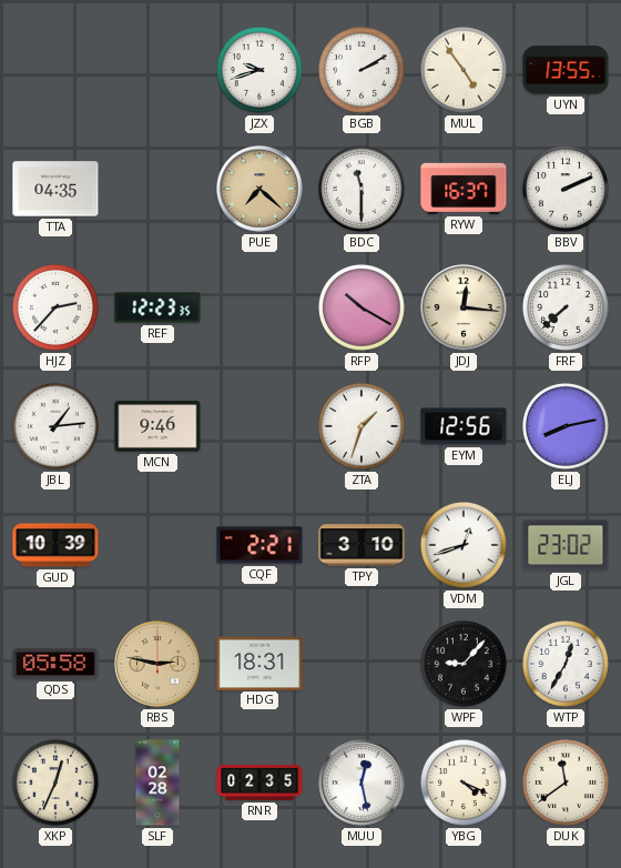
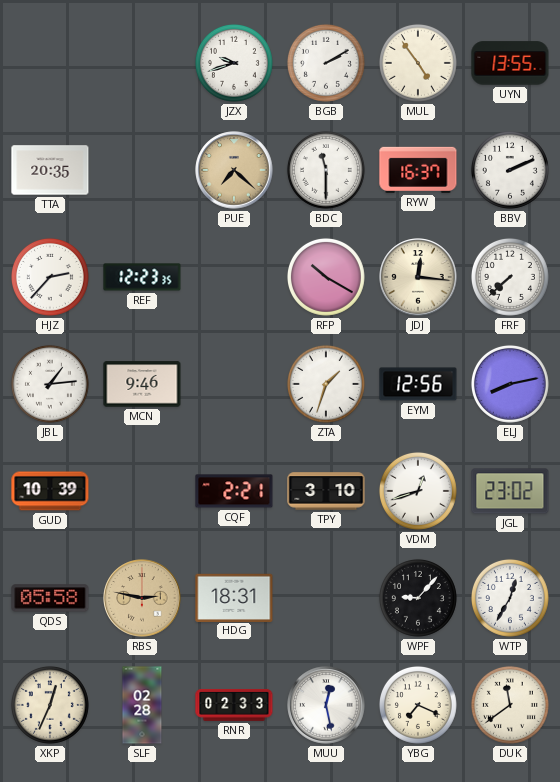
TTA: 04:35 -> 20:35
RNR: 02:35 -> 02:33
YBG: 4:19 -> 7:19
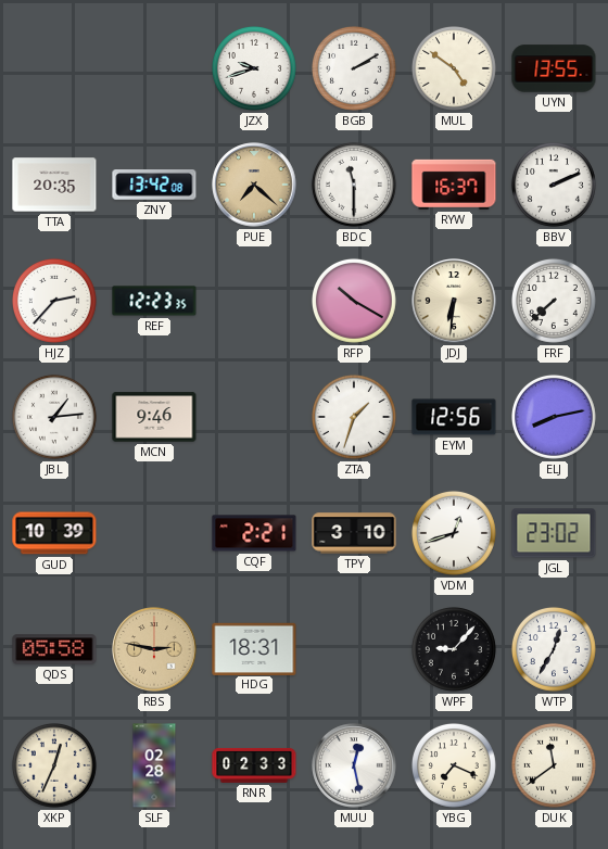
MUL: 4:54 -> 4:51
ZNY: none -> 13:42
JDJ: 12:16 -> 6:31
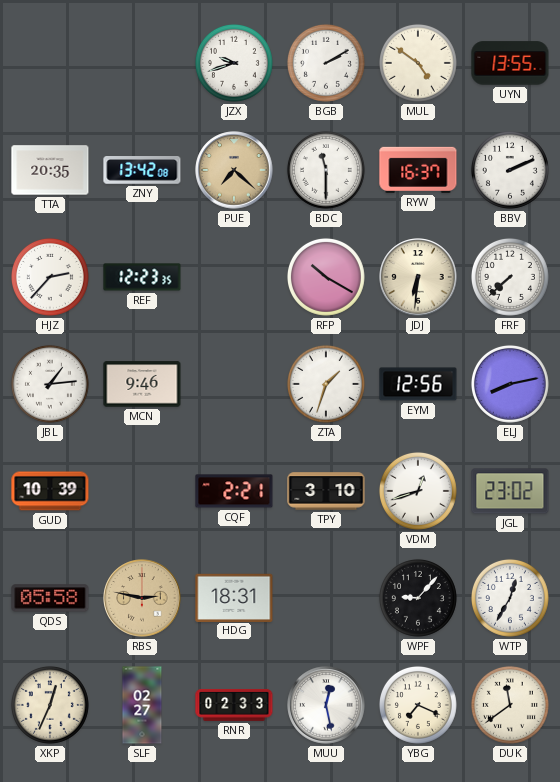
SLF: 02:28 -> 02:27
